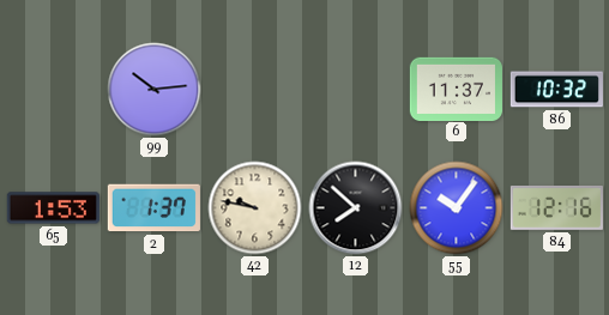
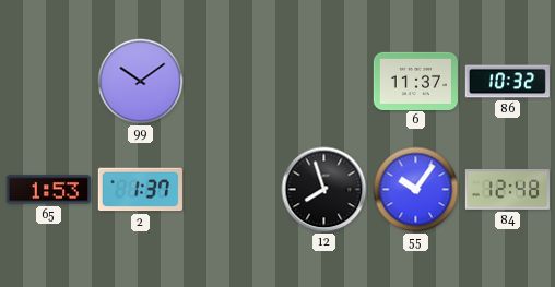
99: 10:14 -> 10:09
42: 9:47 -> none
12: 7:52 -> 7:57
84: 12:16 -> 12:48
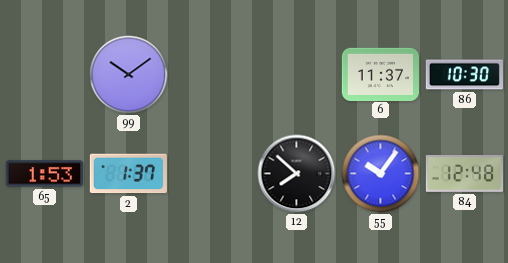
86: 10:32 -> 10:30
12: 7:57 -> 7:52
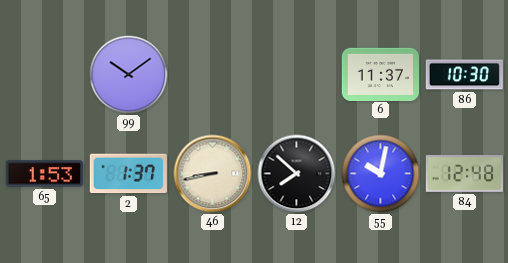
46: none -> 8:43
55: 10:06 -> 10:02
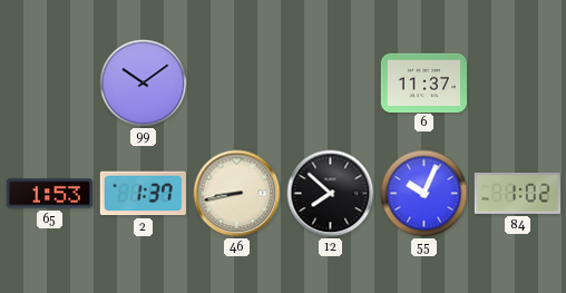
86: 10:30 -> none
55: 10:02 -> 10:04
84: 12:48 -> 1:02
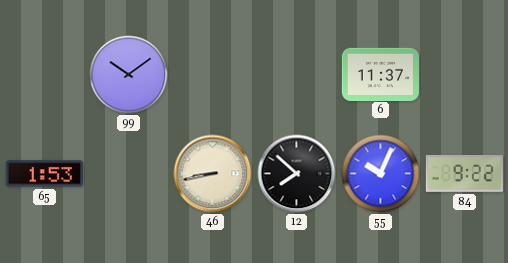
2: 1:37 -> none
84: 1:02 -> 9:22
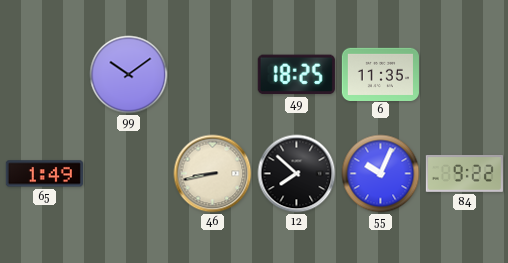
49: none -> 18:25
6: 11:37 -> 11:35
65: 1:53 -> 1:49
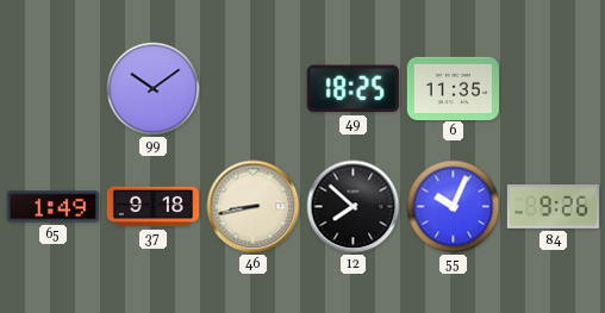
37: none -> 9:18
84: 9:22 -> 9:26
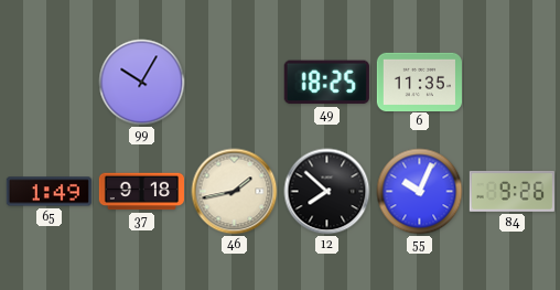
99: 10:09 -> 10:05
46: 8:43 -> 1:43
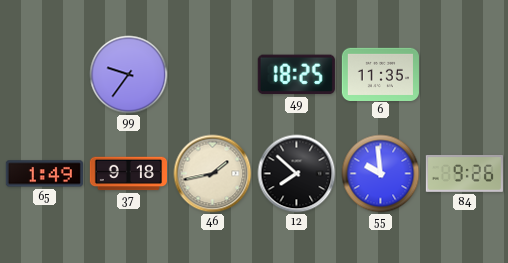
99: 10:05 -> 9:36
55: 10:04 -> 9:59
